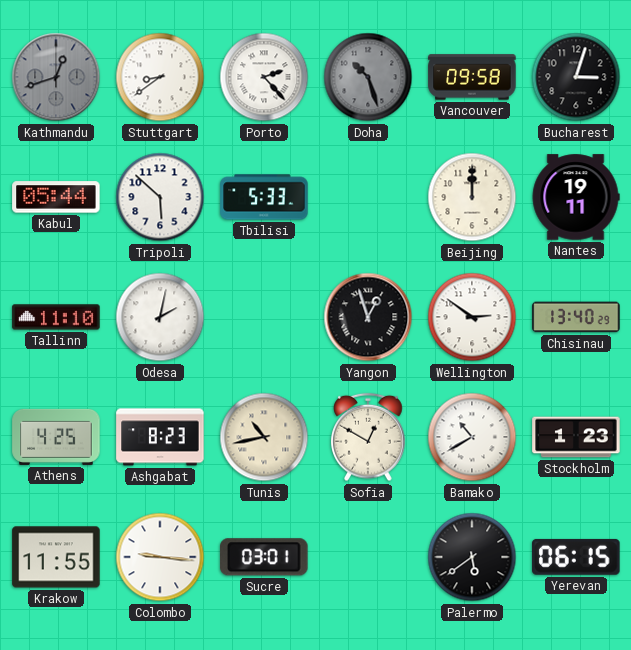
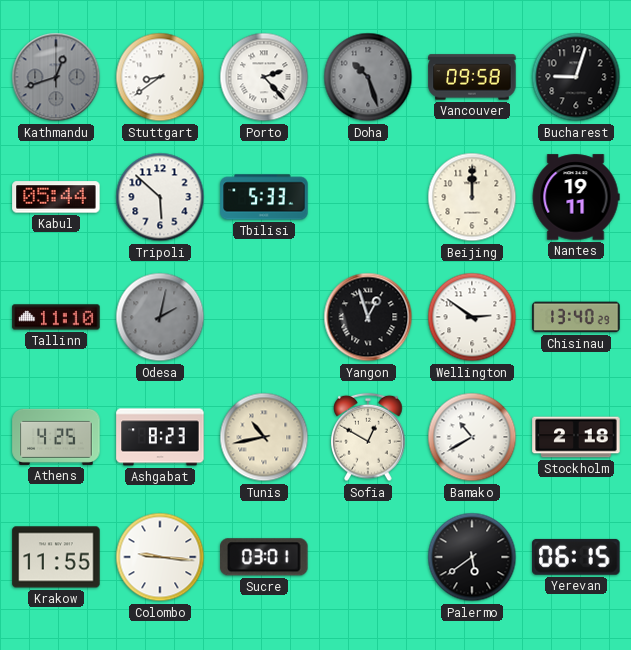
Bucharest: 3:03 -> 9:03
Odesa dial: white -> grey
Stockholm: 1:23 -> 2:18
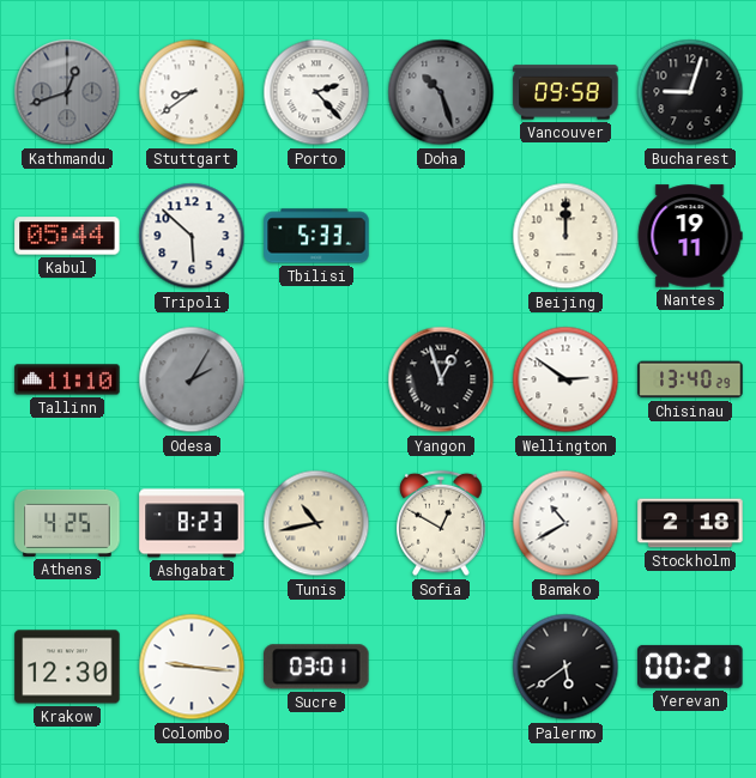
Odesa: 2:02 -> 2:05
Krakow: 11:55 -> 12:30
Yerevan: 06:15 -> 00:21
